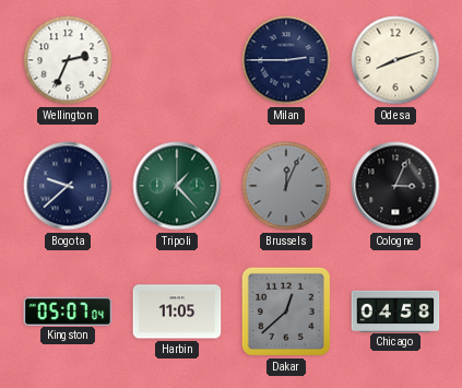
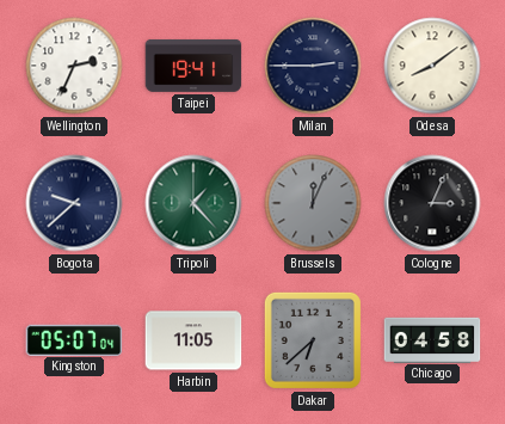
Taipei: none -> 19:41
Odesa: 8:12 -> 8:09
Dakar: 12:38 -> 6:38
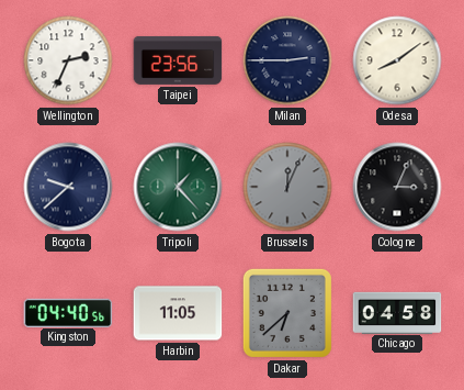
Taipei: 19:41 -> 23:56
Kingston: 05:07 -> 04:40
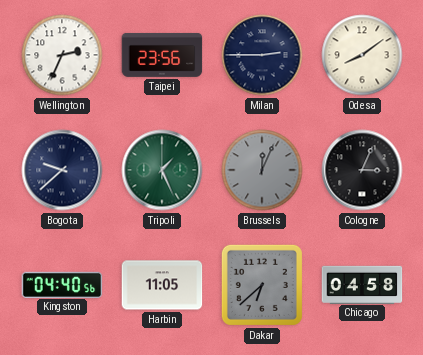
Tripoli: 1:23 -> 1:26
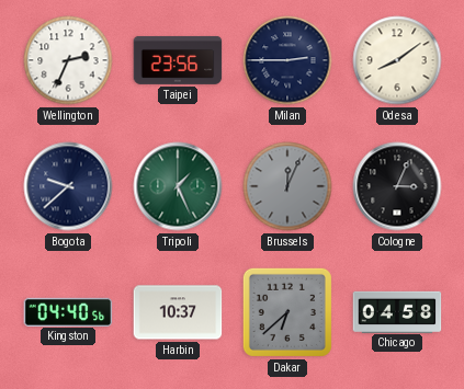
Harbin: 11:05 -> 10:37
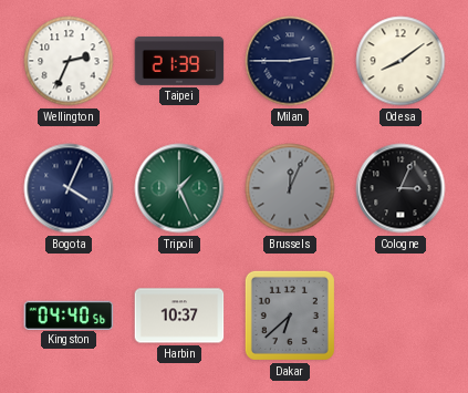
Taipei: 23:56 -> 21:39
Bogota: 9:38 -> 4:04
Chicago: 04:58 -> none
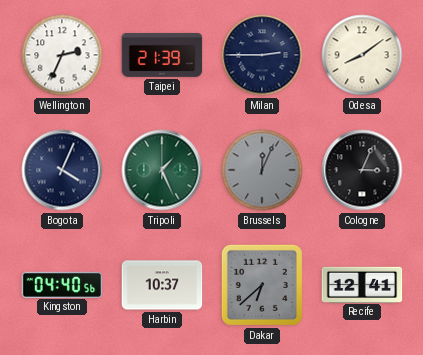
Recife: none -> 12:41
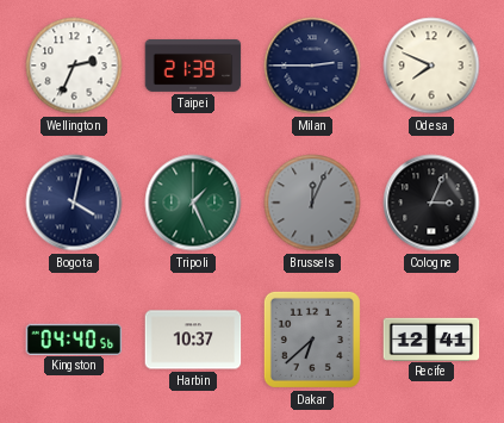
Odesa: 8:09 -> 7:49
Bogota: 4:04 -> 4:02
